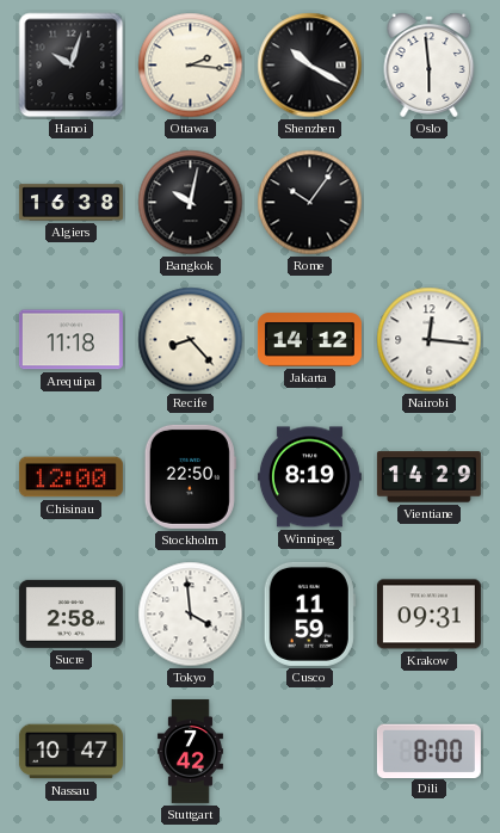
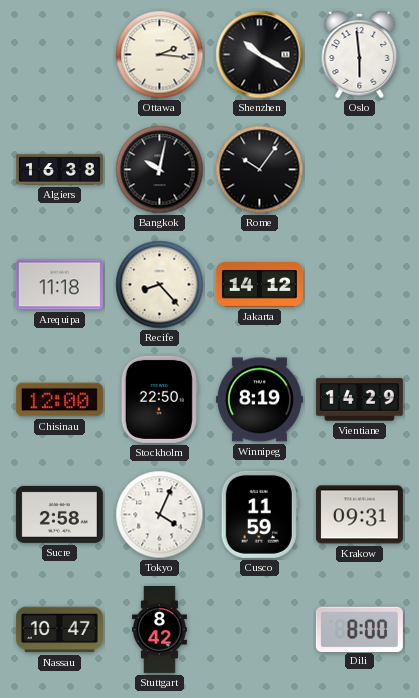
Hanoi: 10:03 -> none
Nairobi: 12:16 -> none
Tokyo: 3:59 -> 4:04
Stuttgart: 7:42 -> 8:42
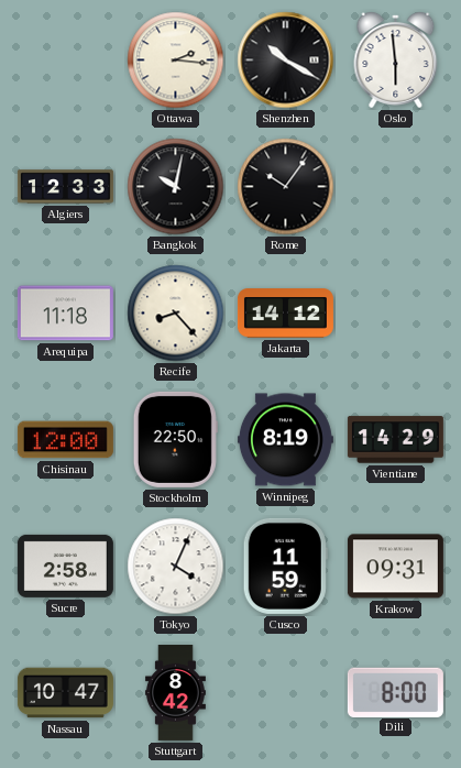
Algiers: 16:38 -> 12:33
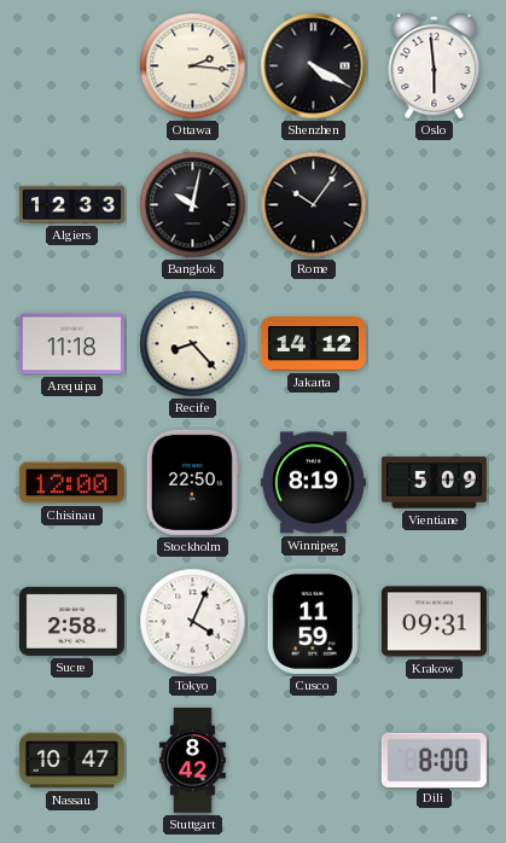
Shenzhen: 10:20 -> 4:20
Vientiane: 14:29 -> 5:09
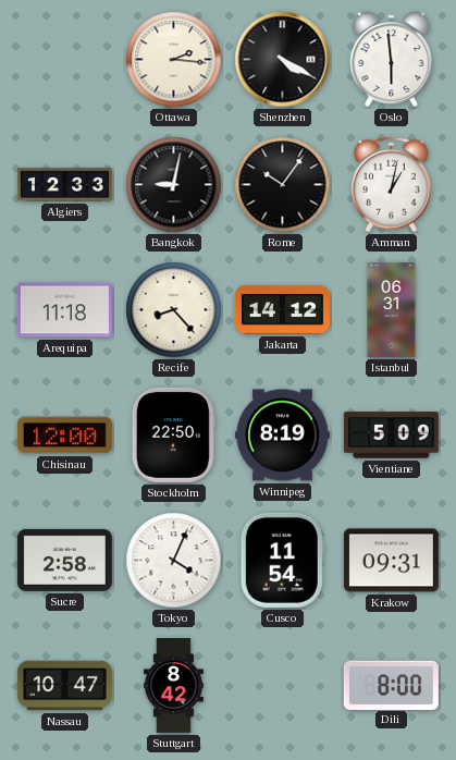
Bangkok: 10:02 -> 9:02
Amman: none -> 1:02
Istanbul: none -> 06:31
Cusco: 11:59 -> 11:54
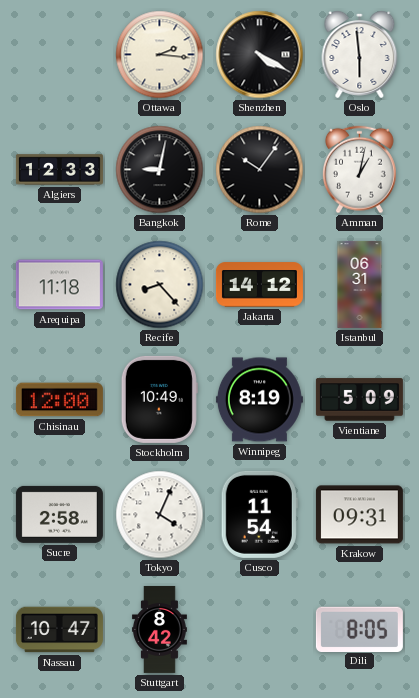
Stockholm: 22:50 -> 10:49
Dili: 8:00 -> 8:05
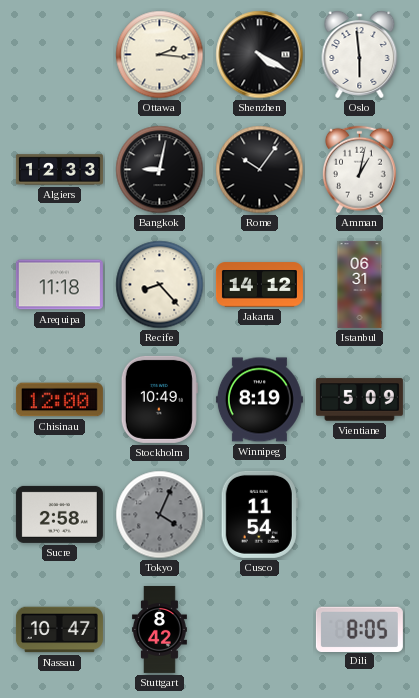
Tokyo dial: white -> grey
Krakow: 09:31 -> none
